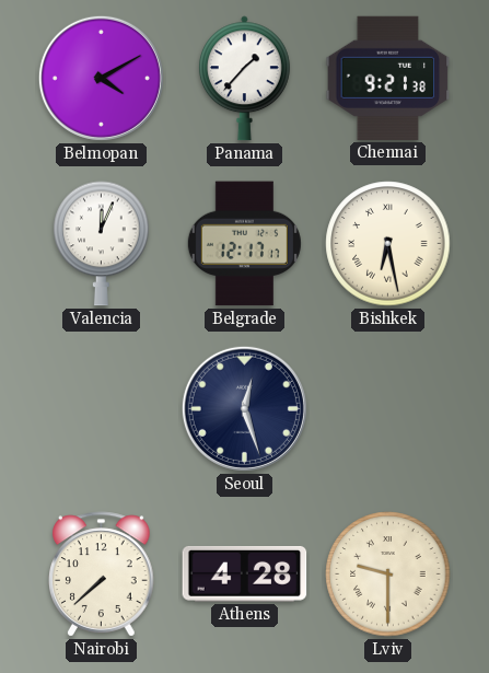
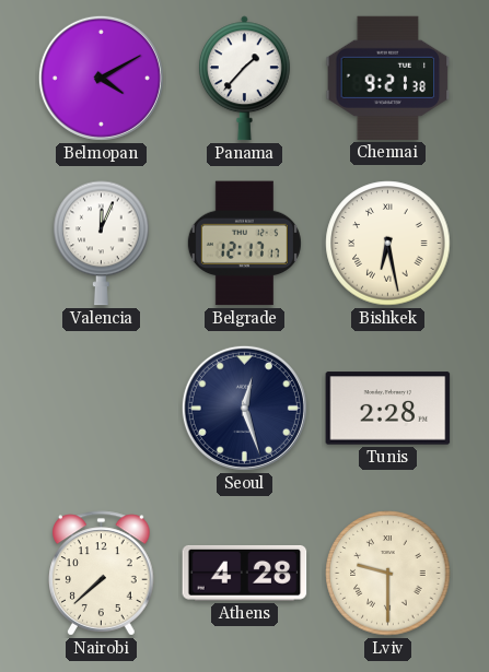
Tunis: none -> 2:28
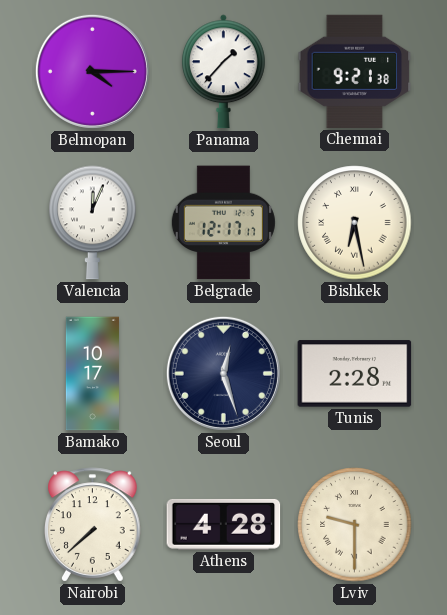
Belmopan: 4:10 -> 4:15
Bamako: none -> 10:17
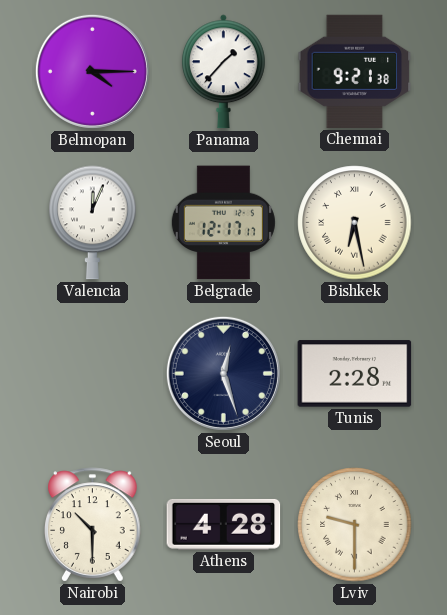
Bamako: 10:17 -> none
Nairobi: 7:38 -> 10:30
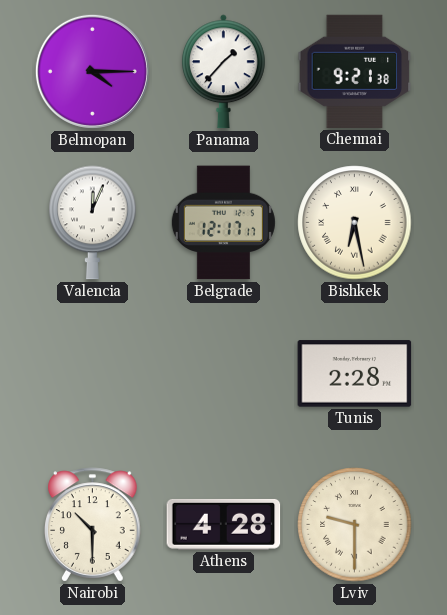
Seoul: 12:27 -> none
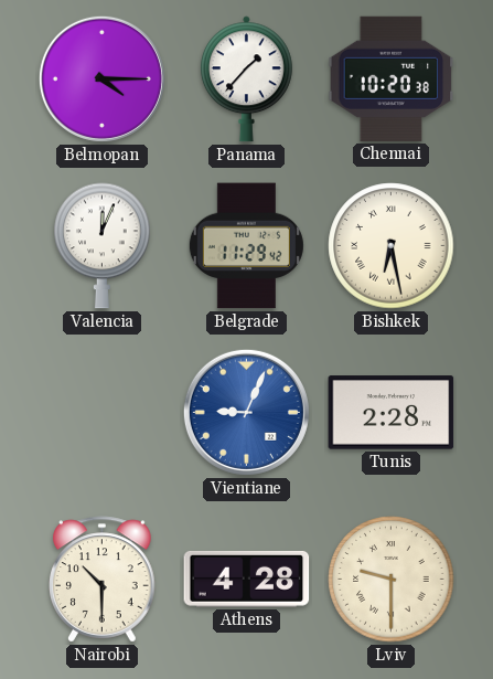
Chennai: 9:21 -> 10:20
Belgrade: 12:17 -> 11:29
Vientiane: none -> 9:04
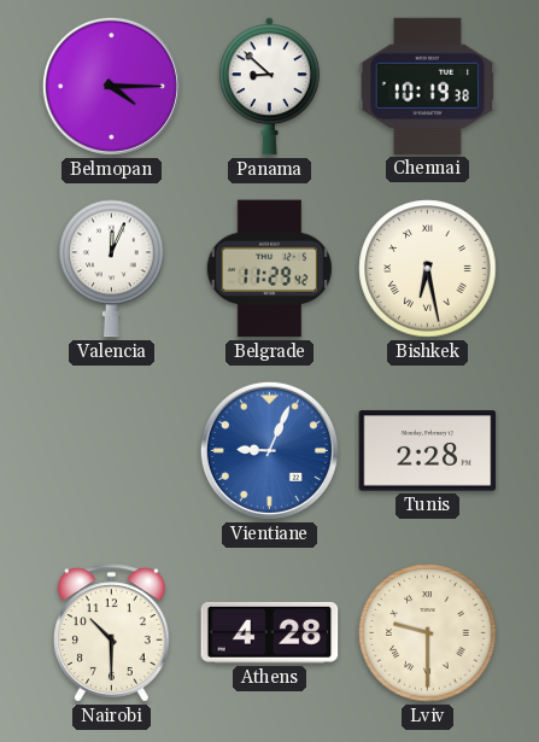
Panama: 1:37 -> 8:52
Chennai: 10:20 -> 10:19
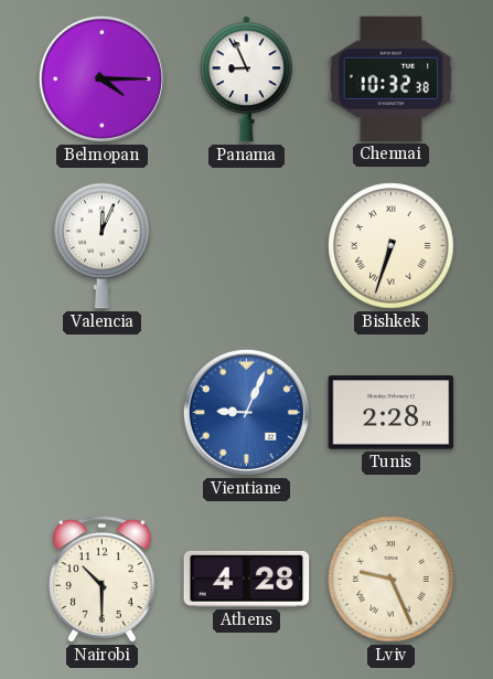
Panama: 8:52 -> 8:56
Chennai: 10:19 -> 10:32
Belgrade: 11:29 -> none
Bishkek: 6:28 -> 6:33
Lviv: 9:30 -> 9:26
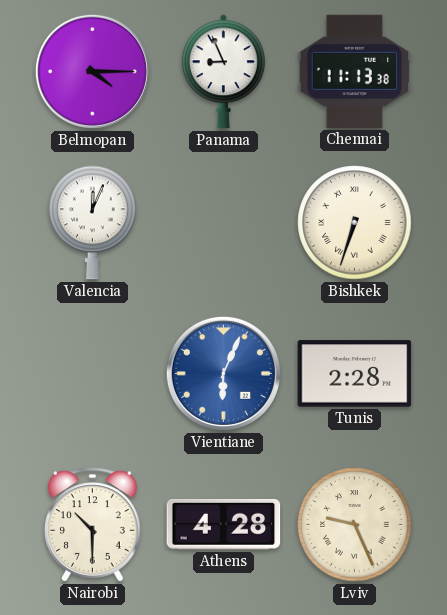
Chennai: 10:32 -> 11:13
Vientiane: 9:04 -> 6:04
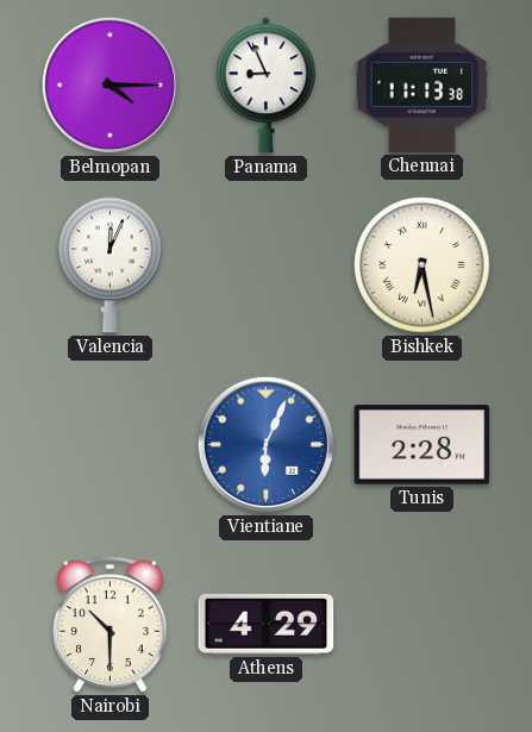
Bishkek: 6:33 -> 6:28
Athens: 4:28 -> 4:29
Lviv: 9:26 -> none
